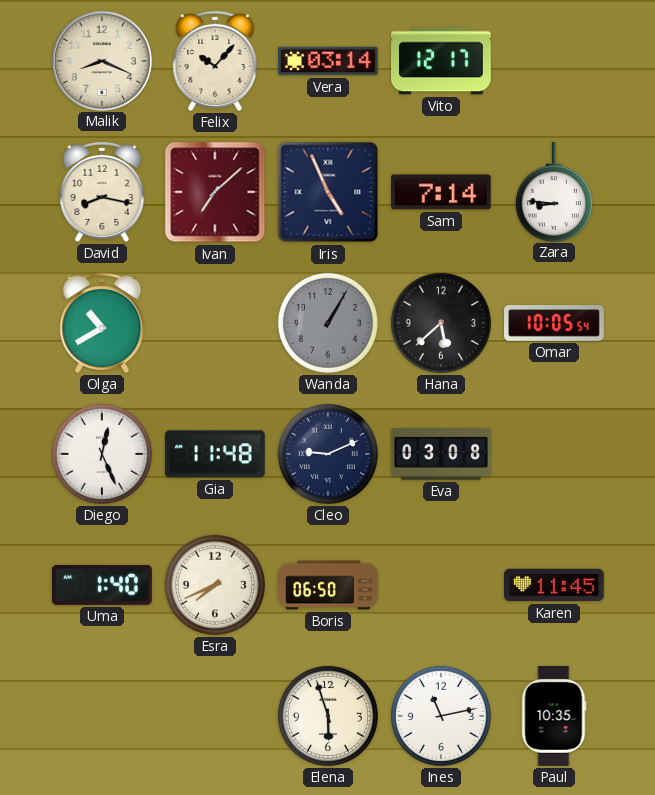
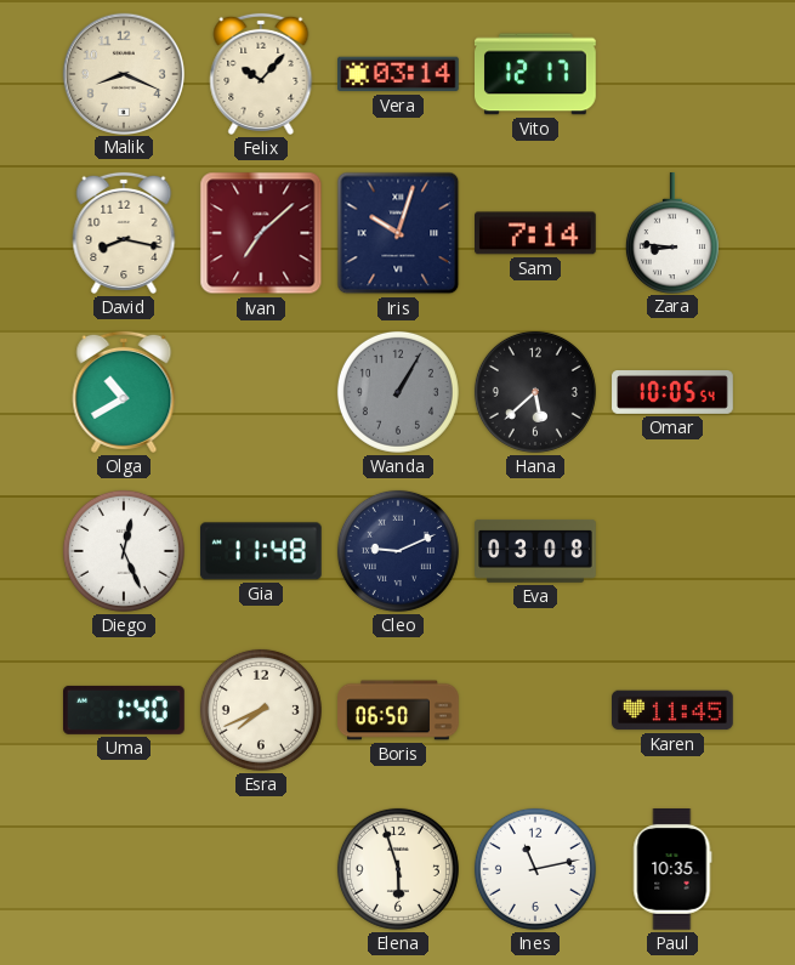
Iris: 4:56 -> 10:03
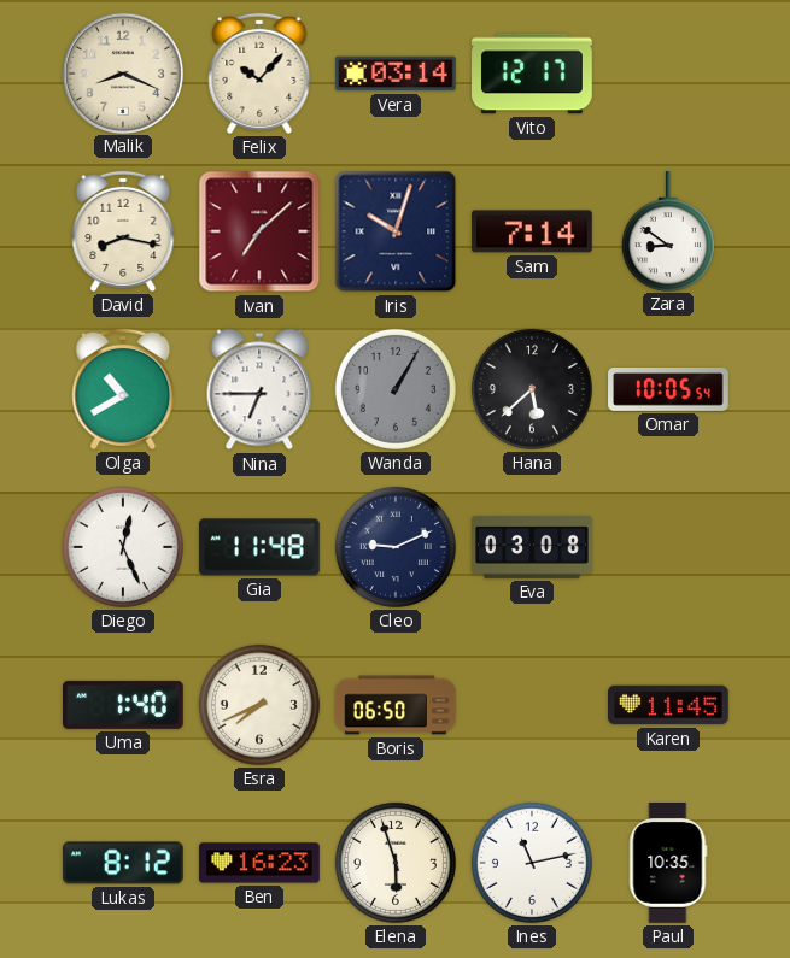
Zara: 8:46 -> 8:51
Nina: none -> 6:45
Lukas: none -> 8:12
Ben: none -> 16:23
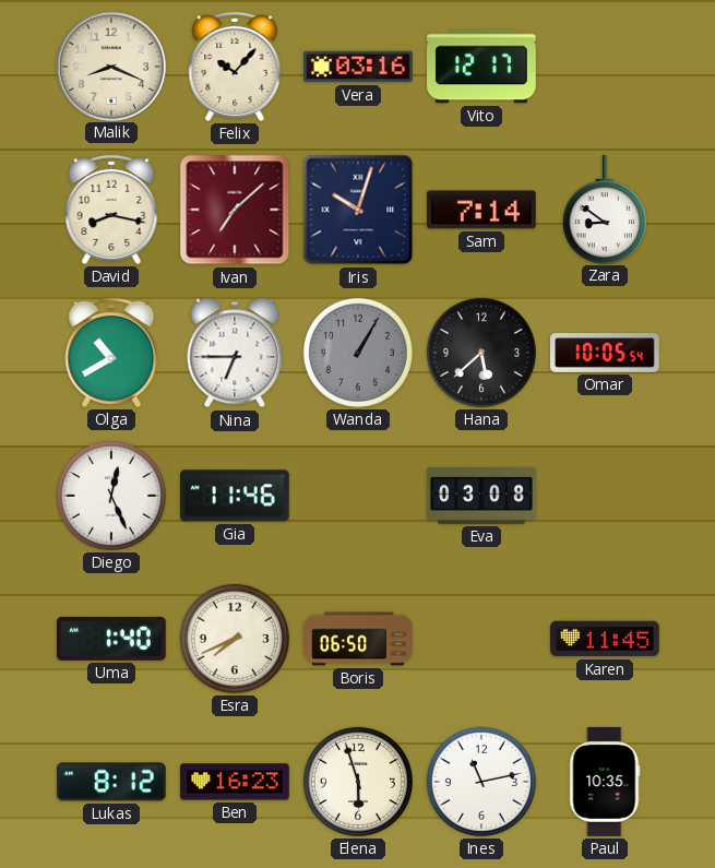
Vera: 03:14 -> 03:16
Gia: 11:48 -> 11:46
Cleo: 9:11 -> none
